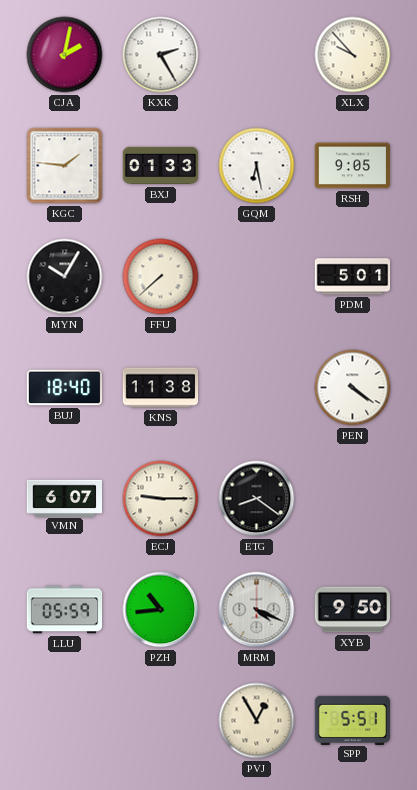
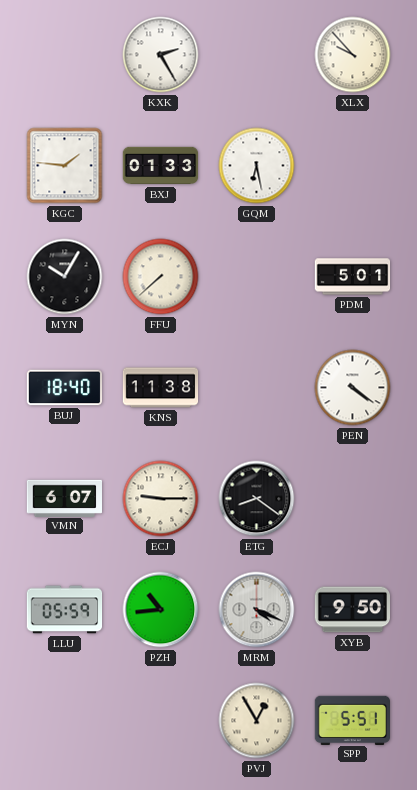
CJA: 2:02 -> none
RSH: 9:05 -> none
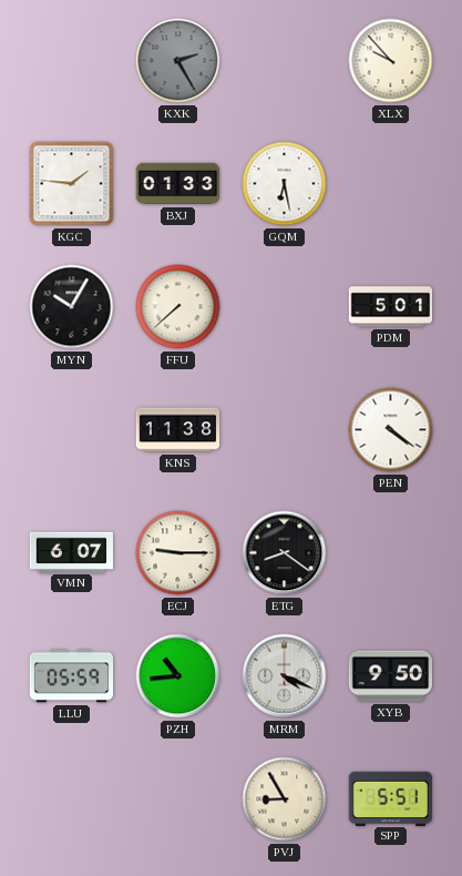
KXK dial: white -> grey
BUJ: 18:40 -> none
PVJ: 12:55 -> 8:55
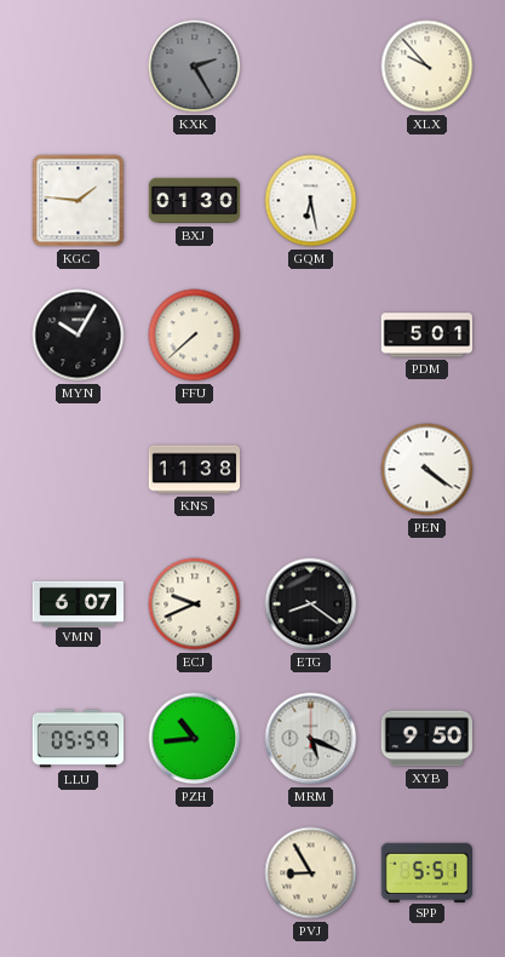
BXJ: 01:33 -> 01:30
ECJ: 9:15 -> 9:41
MRM: 4:19 -> 5:19
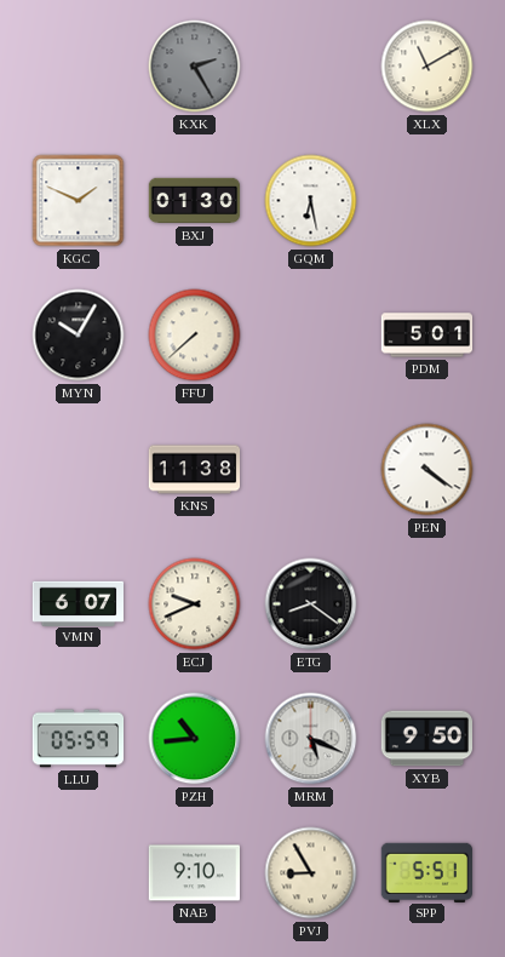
XLX: 9:53 -> 11:10
KGC: 1:46 -> 1:49
NAB: none -> 9:10
